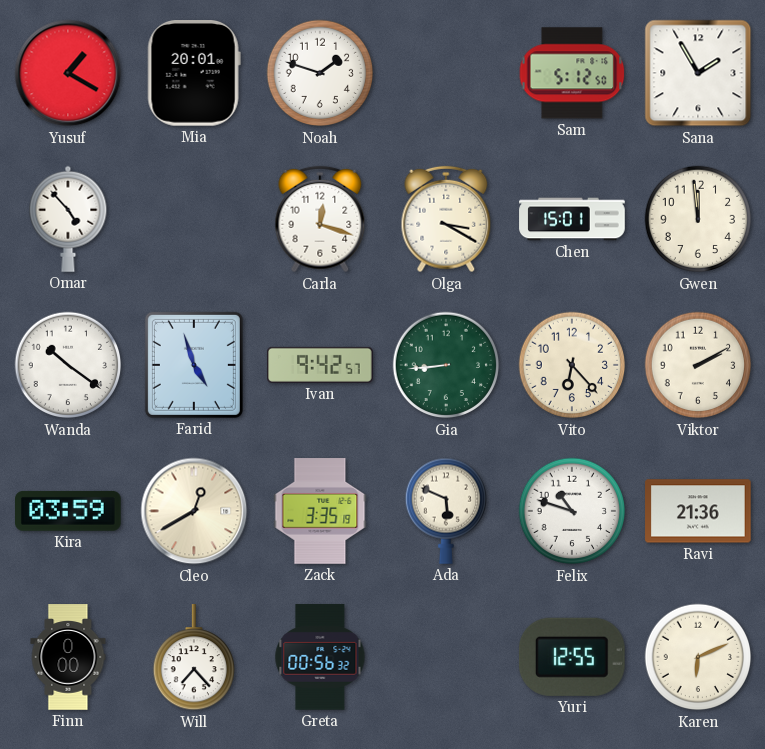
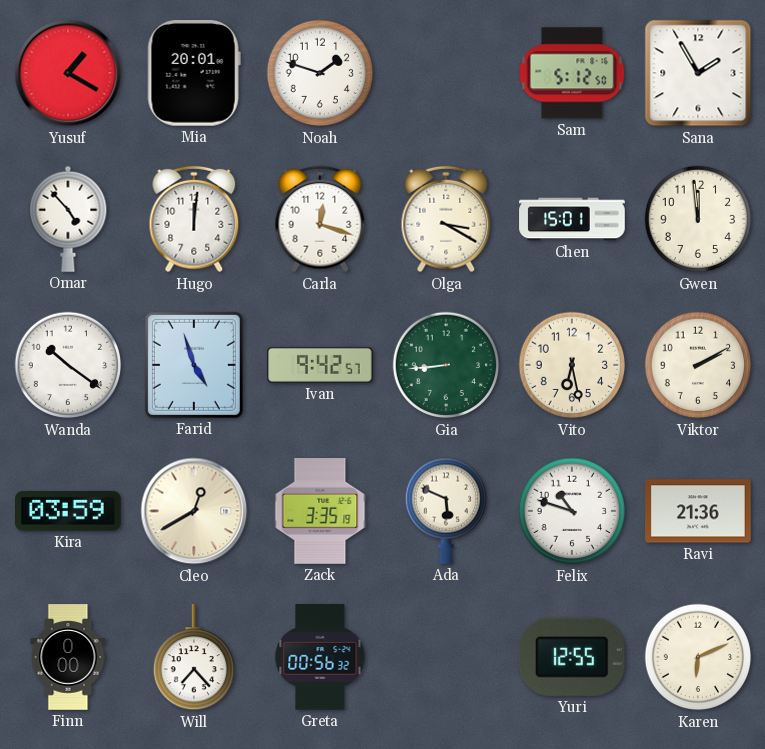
Hugo: none -> 12:01
Vito: 6:23 -> 6:28
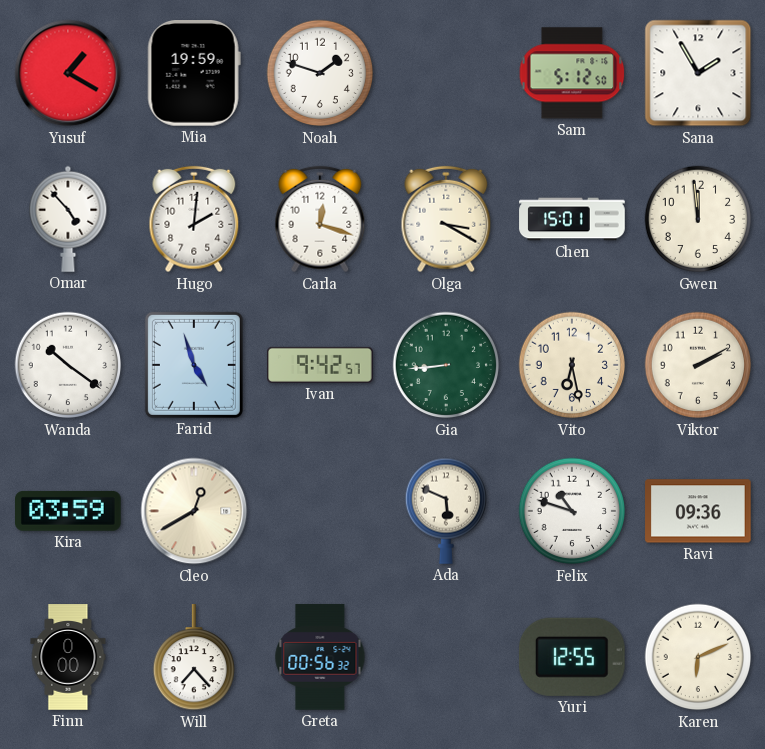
Mia: 20:01 -> 19:59
Hugo: 12:01 -> 2:01
Zack: 3:35 -> none
Ravi: 21:36 -> 09:36
